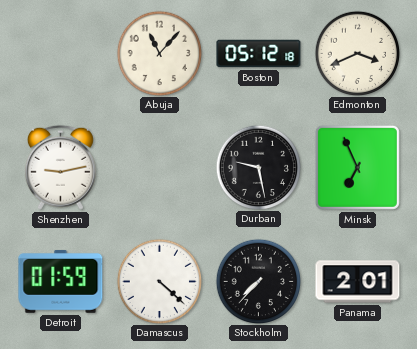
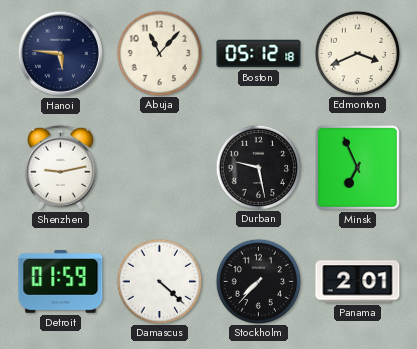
Hanoi: none -> 5:46
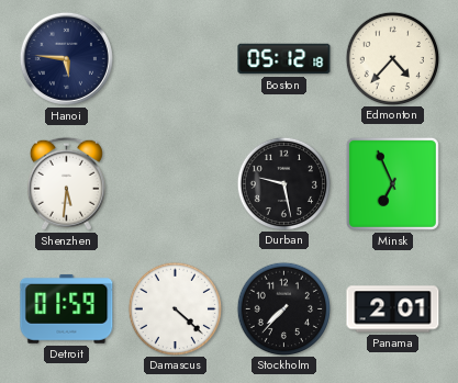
Abuja: 11:07 -> none
Edmonton: 3:41 -> 4:37
Shenzhen: 9:13 -> 5:31
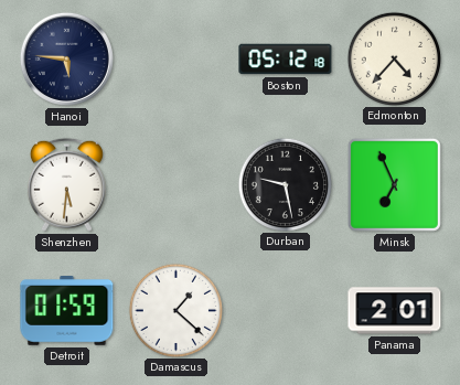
Damascus: 4:22 -> 1:22
Stockholm: 7:37 -> none
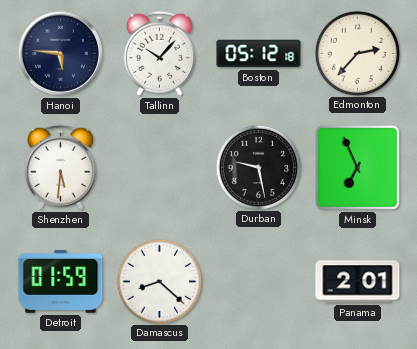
Tallinn: none -> 10:07
Edmonton: 4:37 -> 2:37
Damascus: 1:22 -> 8:22
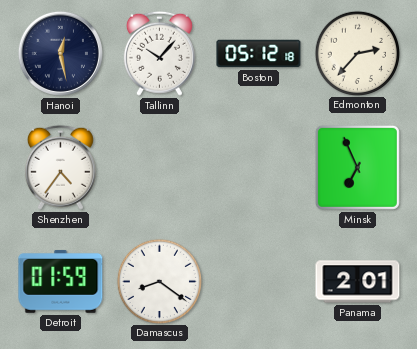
Hanoi: 5:46 -> 12:28
Shenzhen: 5:31 -> 4:36
Durban: 9:28 -> none
Damascus: 8:22 -> 8:21
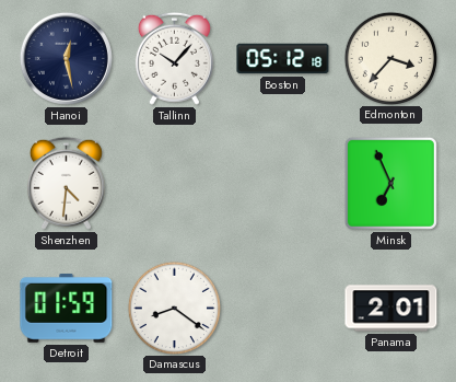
Edmonton: 2:37 -> 3:37
Shenzhen: 4:36 -> 4:31
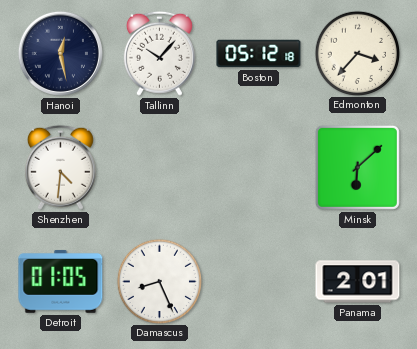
Minsk: 6:56 -> 6:08
Detroit: 01:59 -> 01:05
Damascus: 8:21 -> 8:26
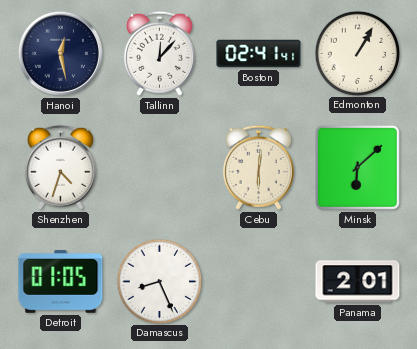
Tallinn: 10:07 -> 12:07
Boston: 05:12 -> 02:41
Edmonton: 3:37 -> 1:05
Shenzhen: 4:31 -> 4:33
Cebu: none -> 6:01
